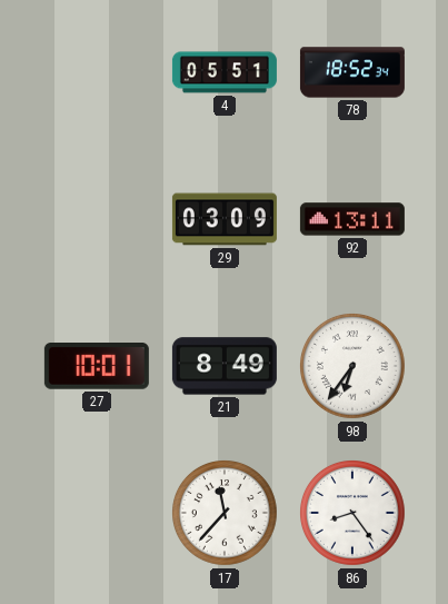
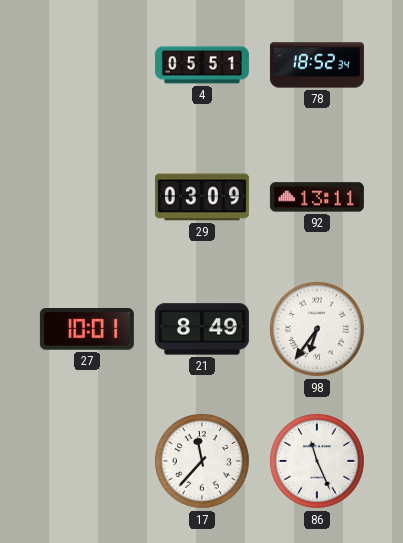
86: 8:24 -> 11:26
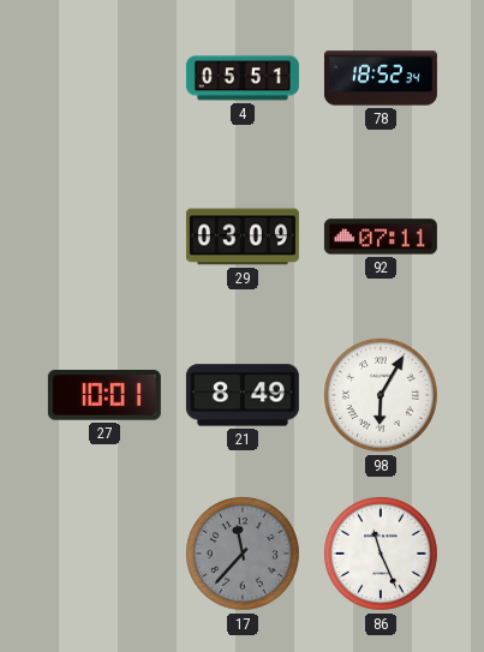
92: 13:11 -> 07:11
98: 6:36 -> 6:05
17 dial: white -> grey
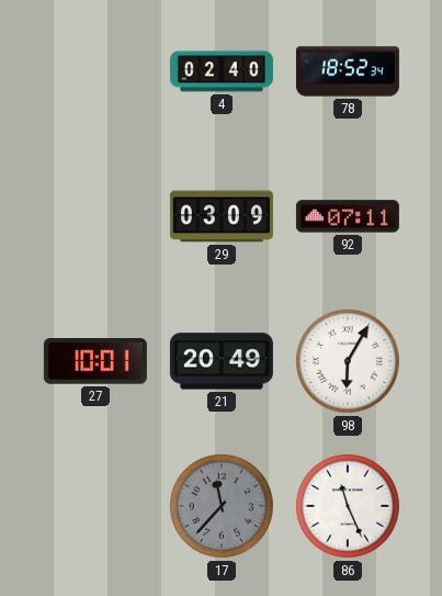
4: 05:51 -> 02:40
21: 8:49 -> 20:49
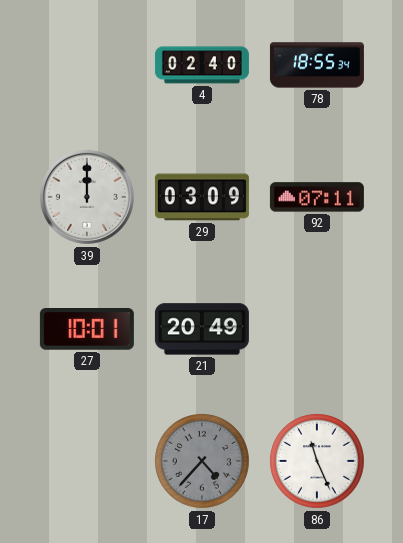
78: 18:52 -> 18:55
39: none -> 12:00
98: 6:05 -> none
17: 11:37 -> 4:37
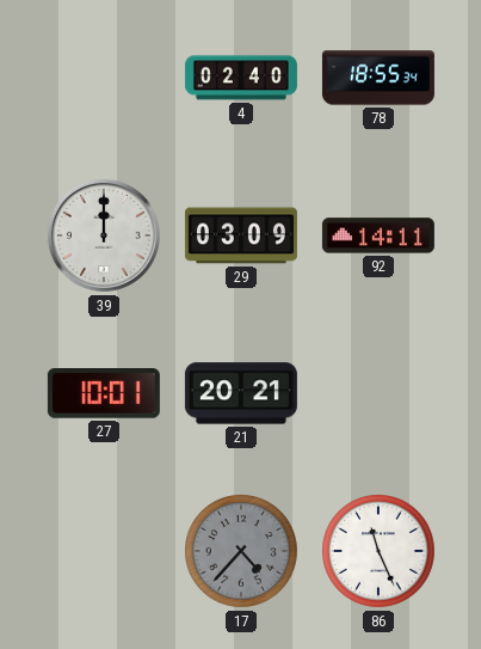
92: 07:11 -> 14:11
21: 20:49 -> 20:21
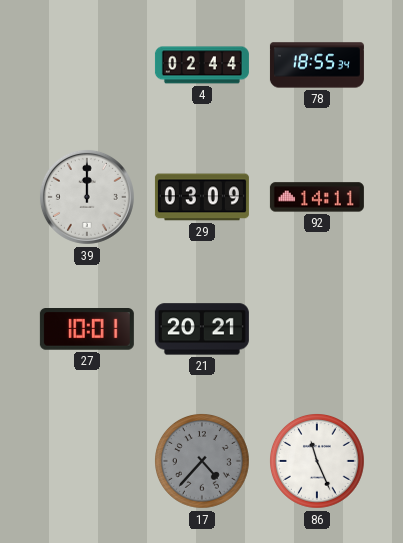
4: 02:40 -> 02:44
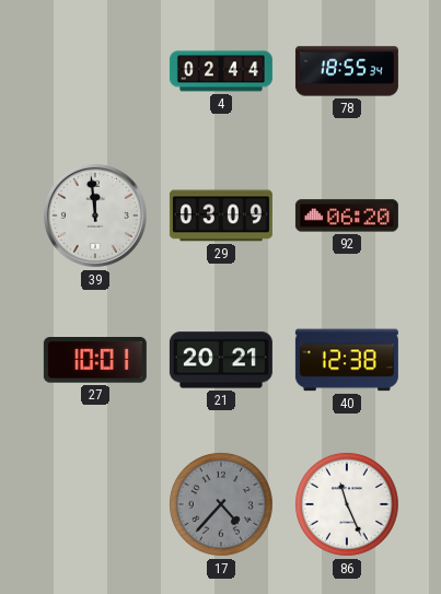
39: 12:00 -> 11:59
92: 14:11 -> 06:20
40: none -> 12:38
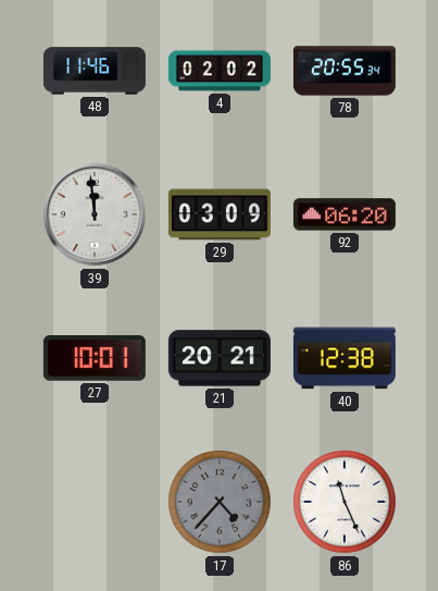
48: none -> 11:46
4: 02:44 -> 02:02
78: 18:55 -> 20:55
